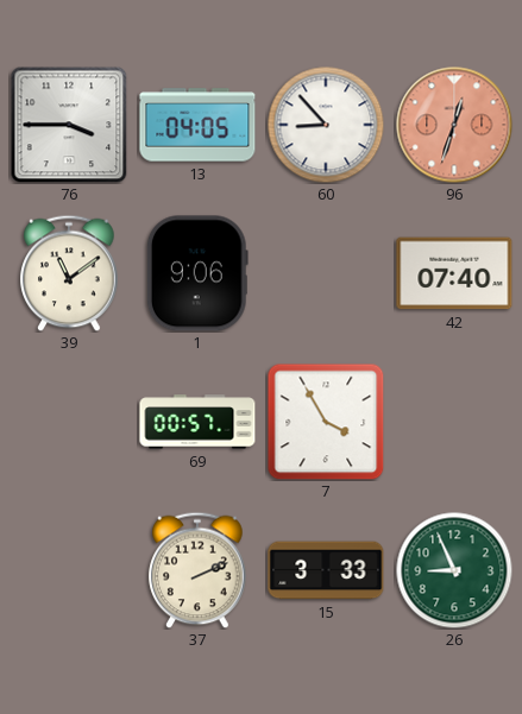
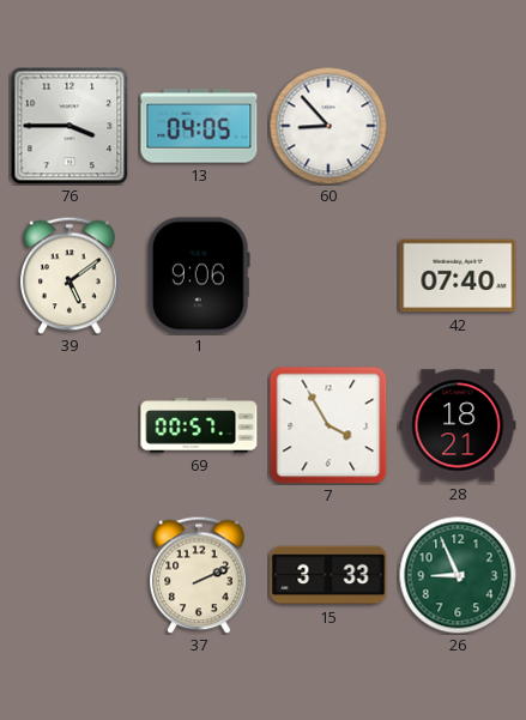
96: 12:33 -> none
39: 11:09 -> 5:09
28: none -> 18:21
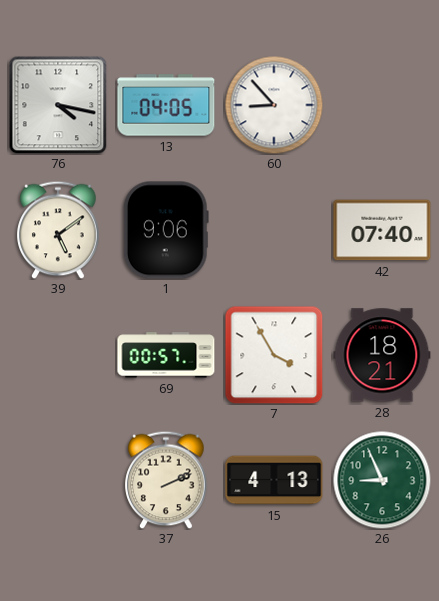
76: 3:45 -> 4:17
15: 3:33 -> 4:13
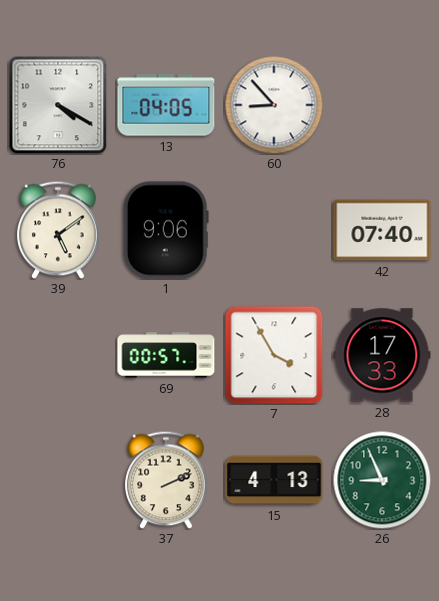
76: 4:17 -> 4:20
28: 18:21 -> 17:33
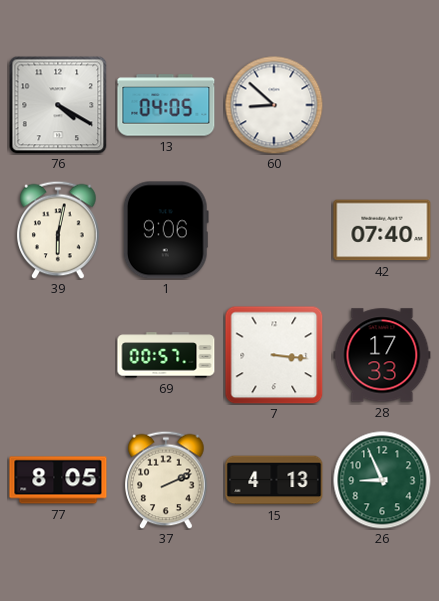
60: 8:53 -> 8:52
39: 5:09 -> 6:02
7: 3:55 -> 3:16
77: none -> 8:05
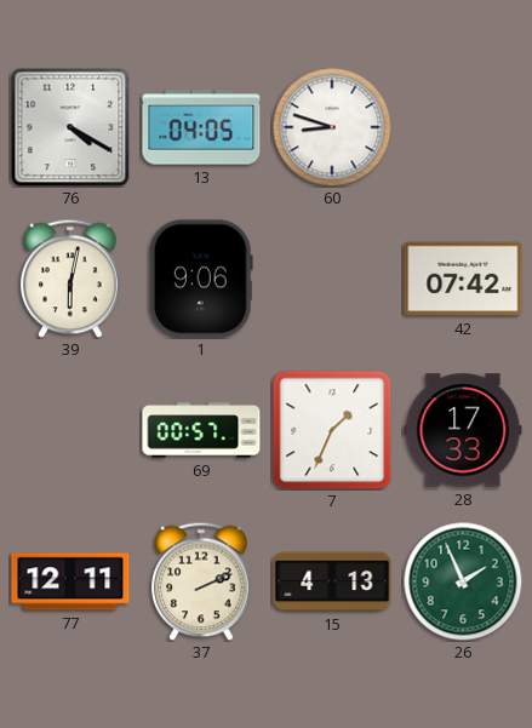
60: 8:52 -> 8:48
42: 07:40 -> 07:42
7: 3:16 -> 1:34
77: 8:05 -> 12:11
26: 8:56 -> 1:56
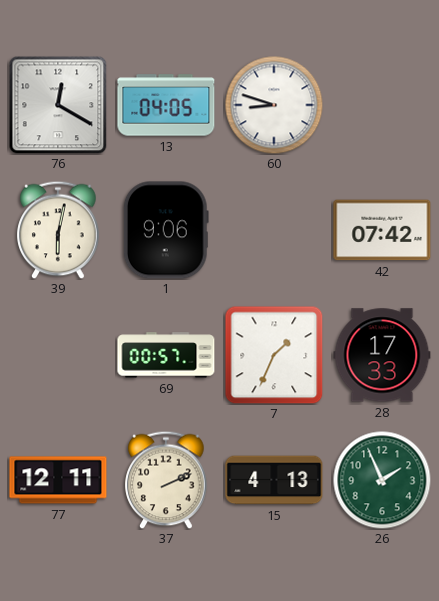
76: 4:20 -> 12:20
